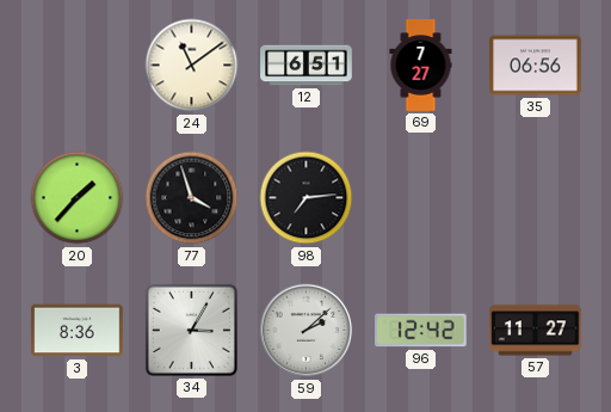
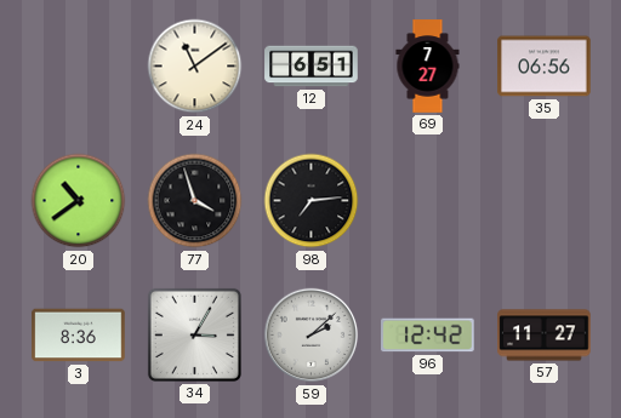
20: 1:37 -> 10:39
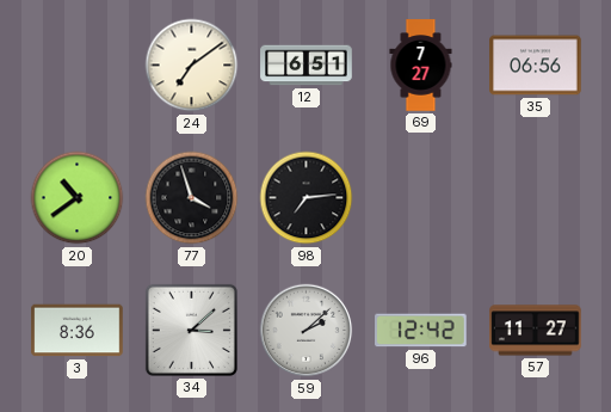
24: 11:09 -> 7:09
34: 3:05 -> 3:08
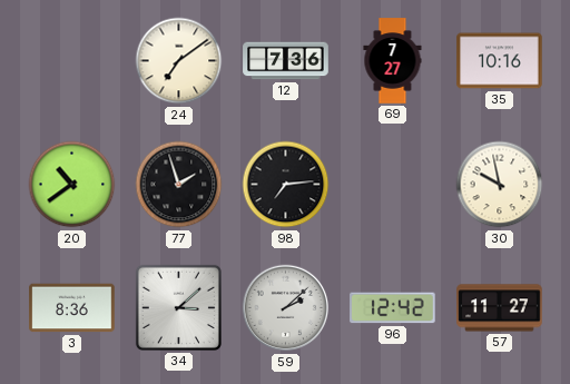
12: 6:51 -> 7:36
35: 06:56 -> 10:16
77: 3:57 -> 1:57
30: none -> 9:58
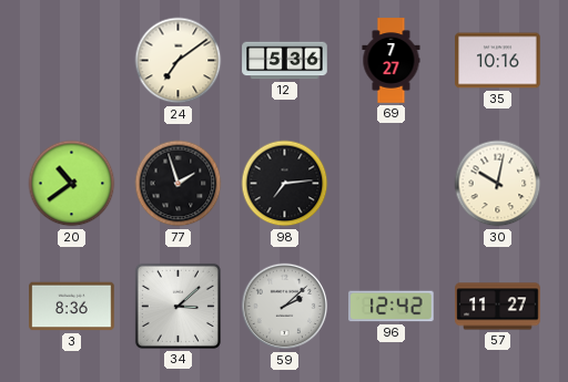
12: 7:36 -> 5:36
30: 9:58 -> 10:02
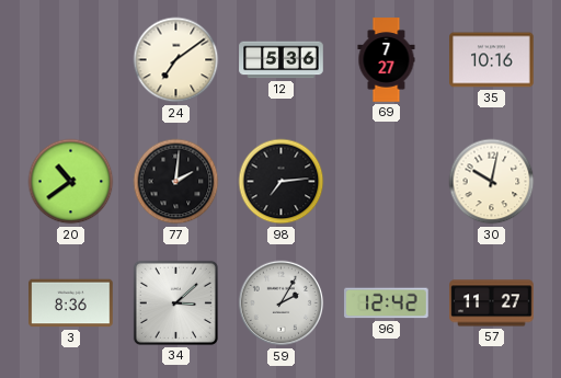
77: 1:57 -> 2:01
59: 2:08 -> 2:05
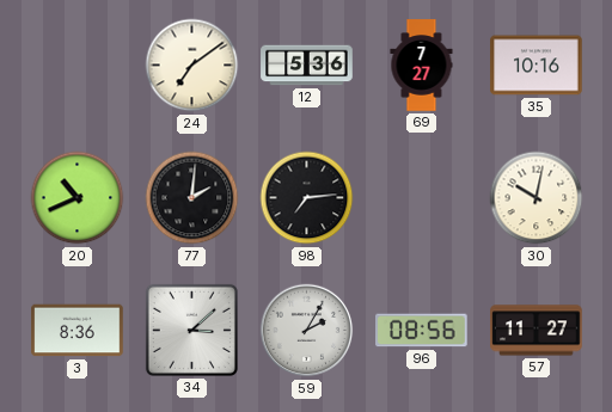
20: 10:39 -> 10:41
96: 12:42 -> 08:56
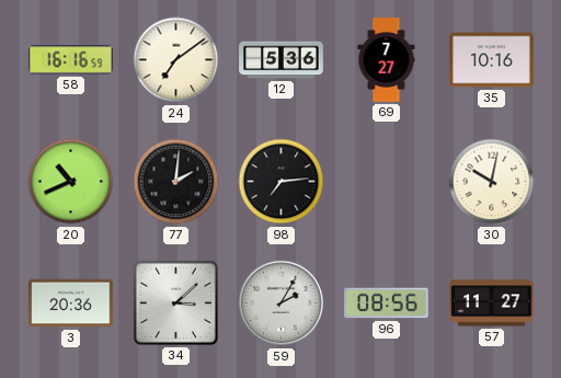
58: none -> 16:16
3: 8:36 -> 20:36
